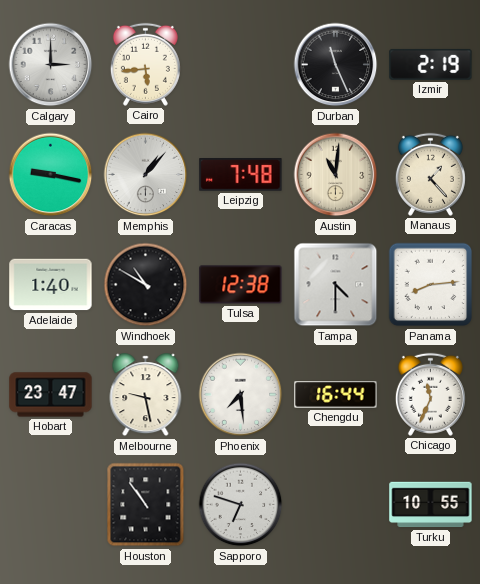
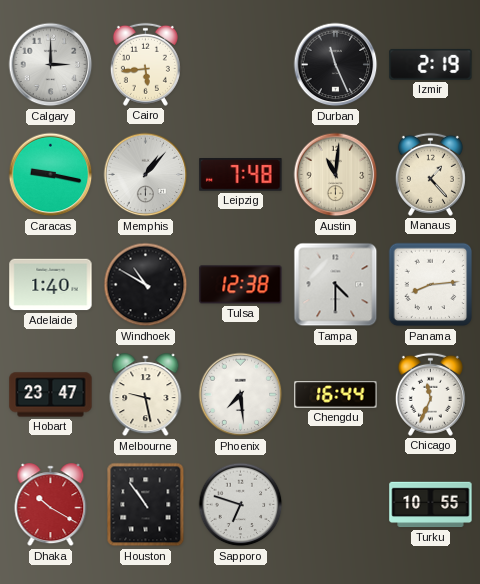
Dhaka: none -> 10:20
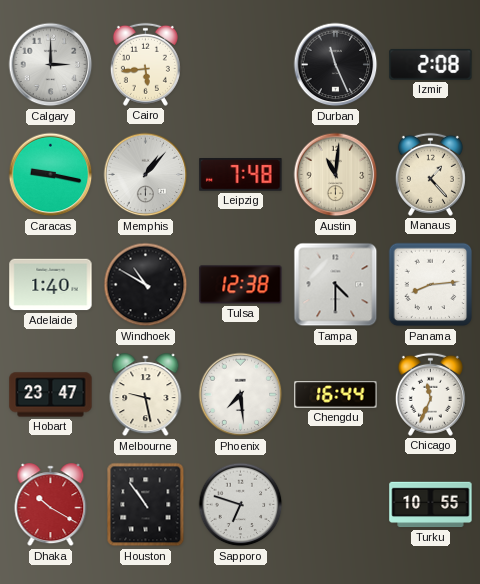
Izmir: 2:19 -> 2:08
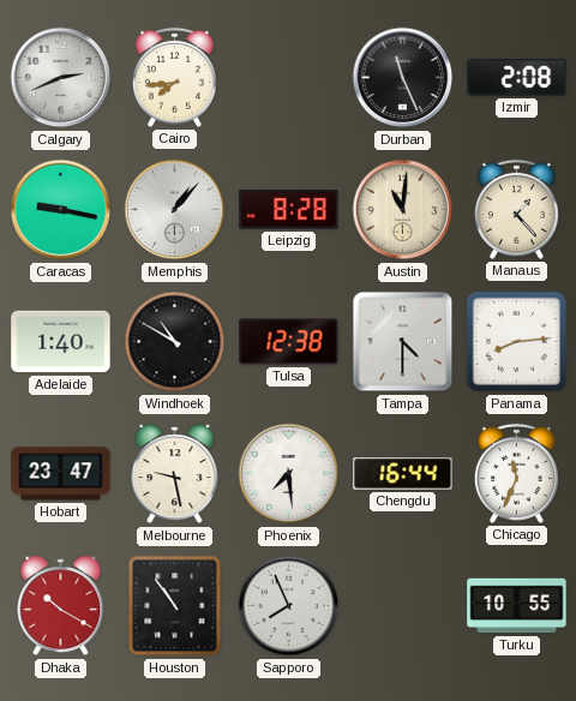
Calgary: 3:00 -> 2:41
Cairo: 5:44 -> 7:44
Leipzig: 7:48 -> 8:28
Sapporo: 6:48 -> 7:56
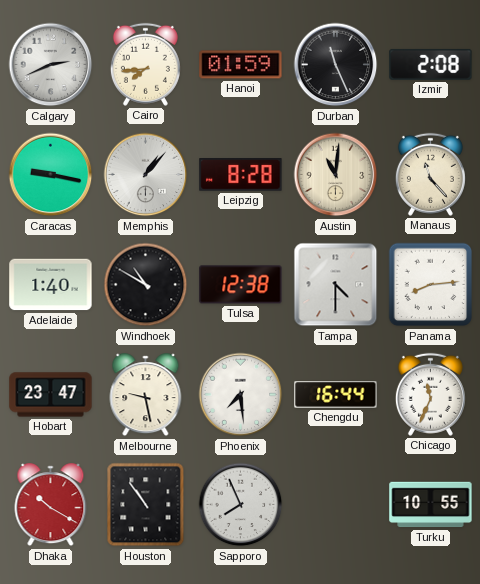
Hanoi: none -> 01:59
Manaus: 1:23 -> 11:23
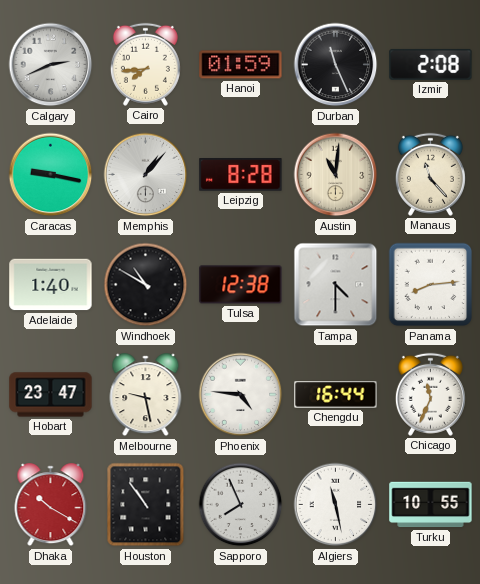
Phoenix: 7:29 -> 4:46
Algiers: none -> 11:28
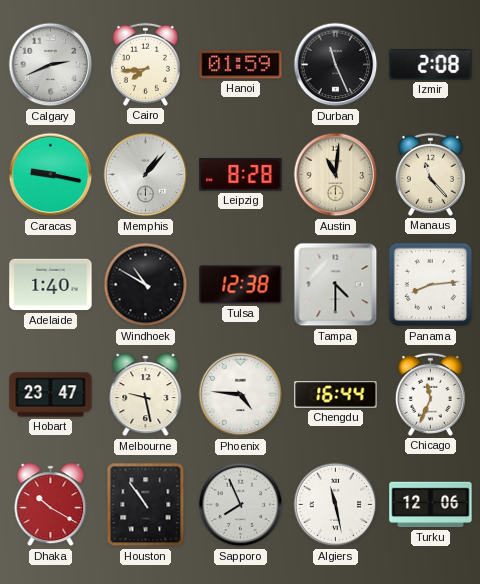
Turku: 10:55 -> 12:06
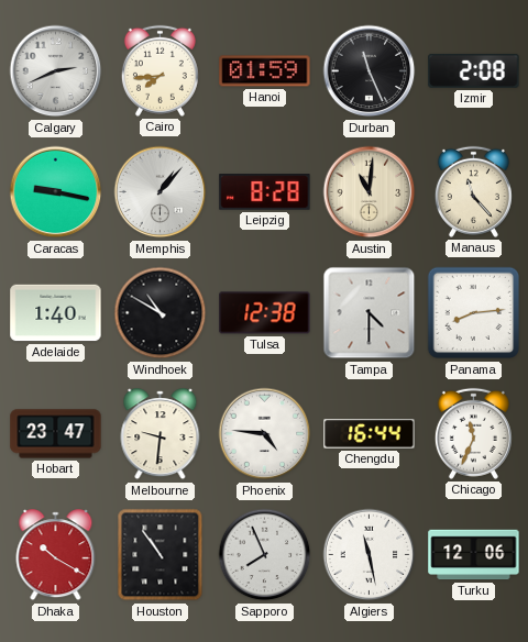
Melbourne: 9:28 -> 9:31
